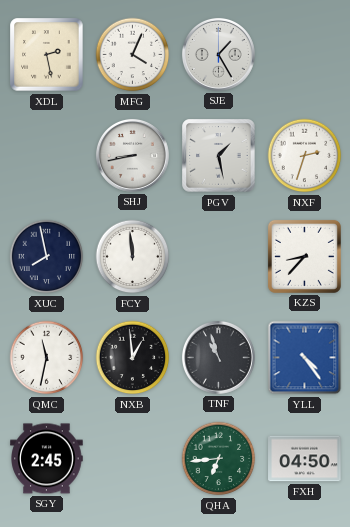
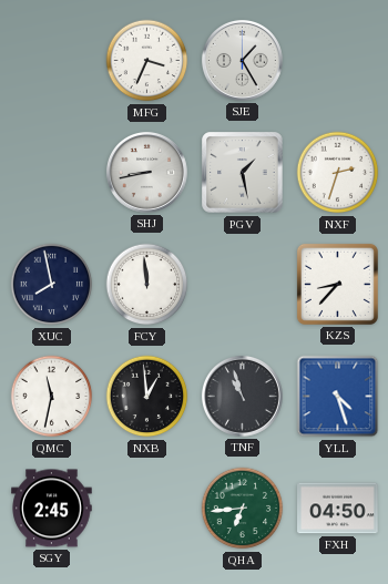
XDL: 2:28 -> none
MFG: 4:04 -> 3:34
YLL: 4:24 -> 4:27
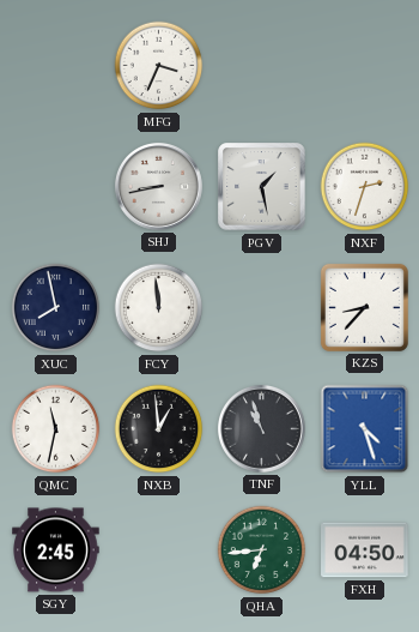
SJE: 1:25 -> none
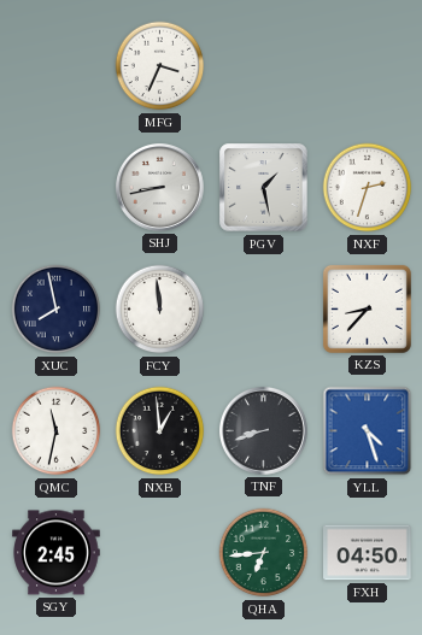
TNF: 10:57 -> 8:42
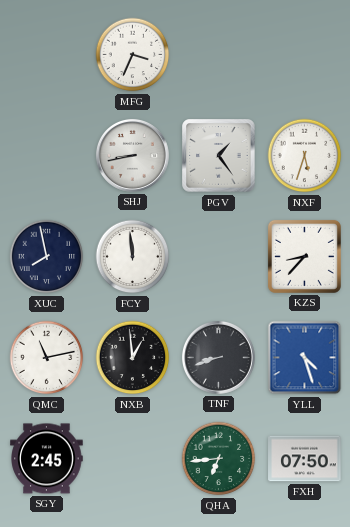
PGV: 1:28 -> 1:24
NXF: 2:33 -> 5:33
QMC: 11:32 -> 11:13
FXH: 04:50 -> 07:50
